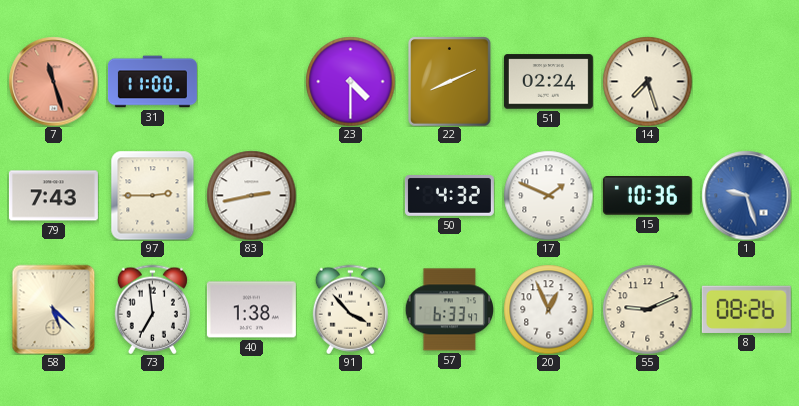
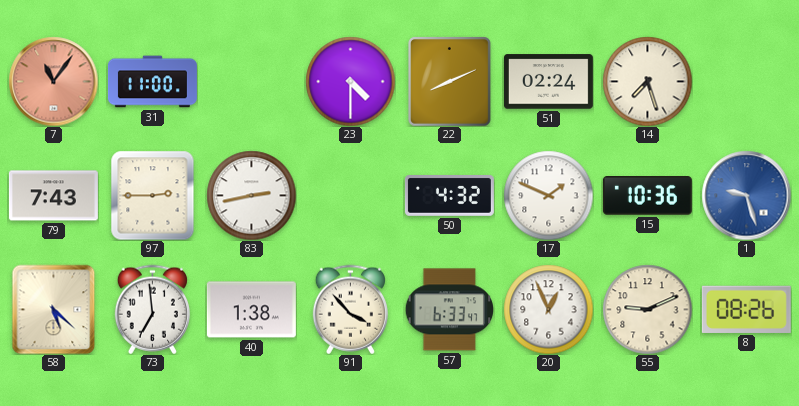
7: 11:27 -> 11:06
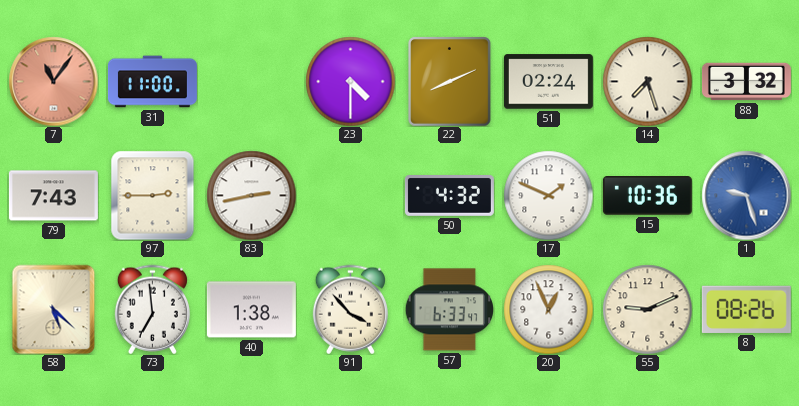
88: none -> 3:32
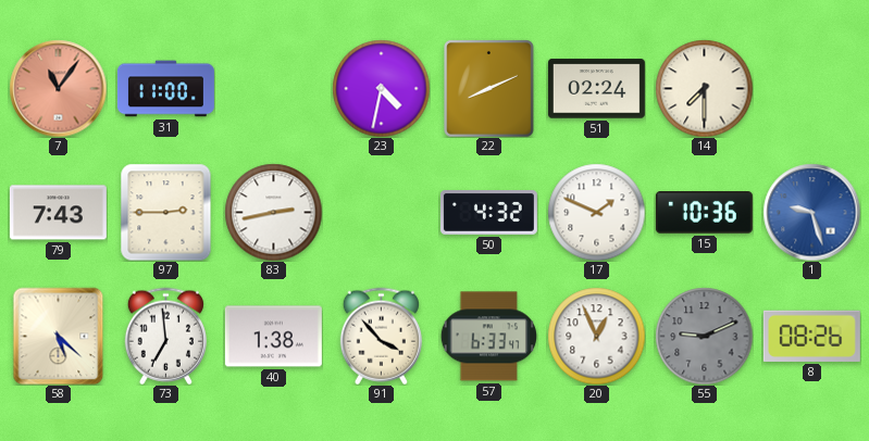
23: 4:30 -> 4:32
14: 7:27 -> 7:30
88: 3:32 -> none
55 dial: cream -> grey
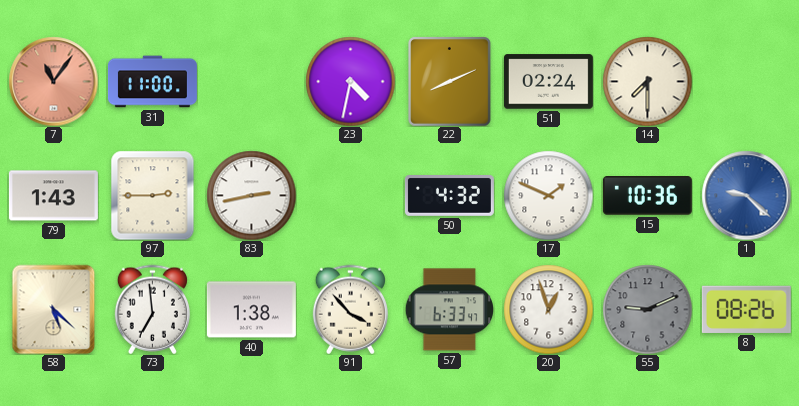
79: 7:43 -> 1:43
1: 9:27 -> 9:22
20: 12:56 -> 12:57
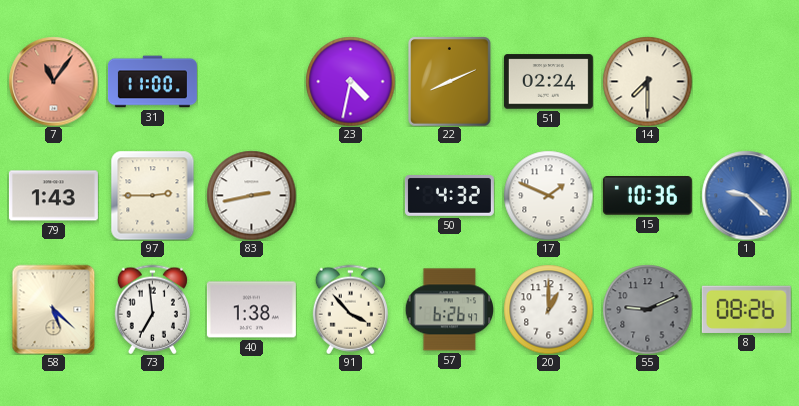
57: 6:33 -> 6:26
20: 12:57 -> 1:00
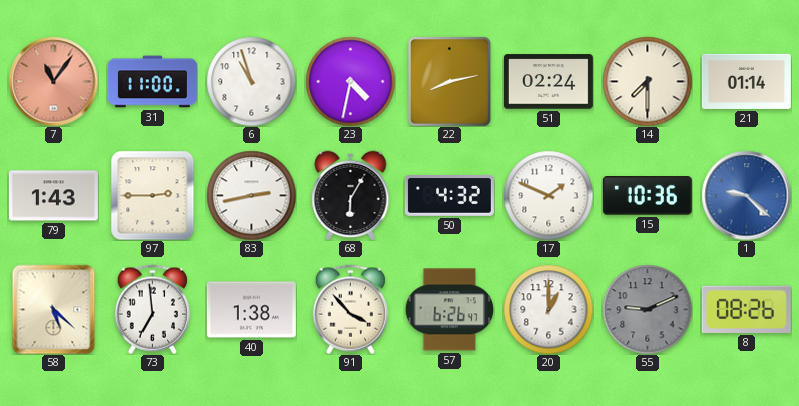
6: none -> 10:57
22: 8:11 -> 8:13
21: none -> 01:14
68: none -> 6:05
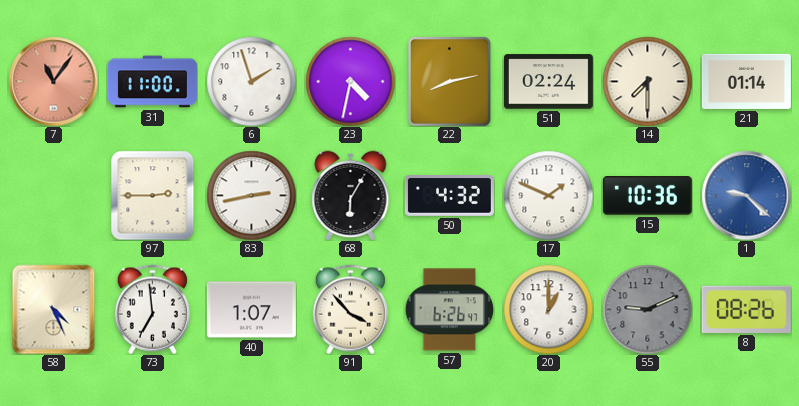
6: 10:57 -> 1:57
79: 1:43 -> none
58: 5:22 -> 4:26
40: 1:38 -> 1:07
